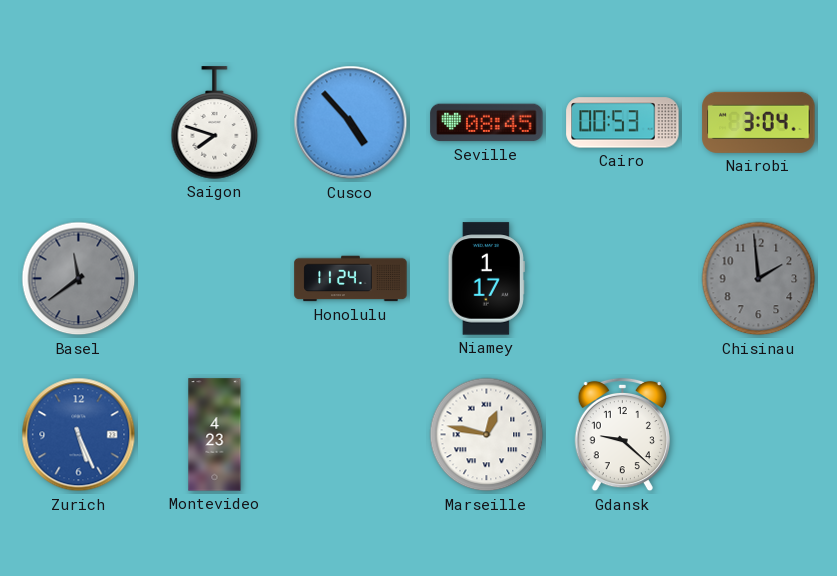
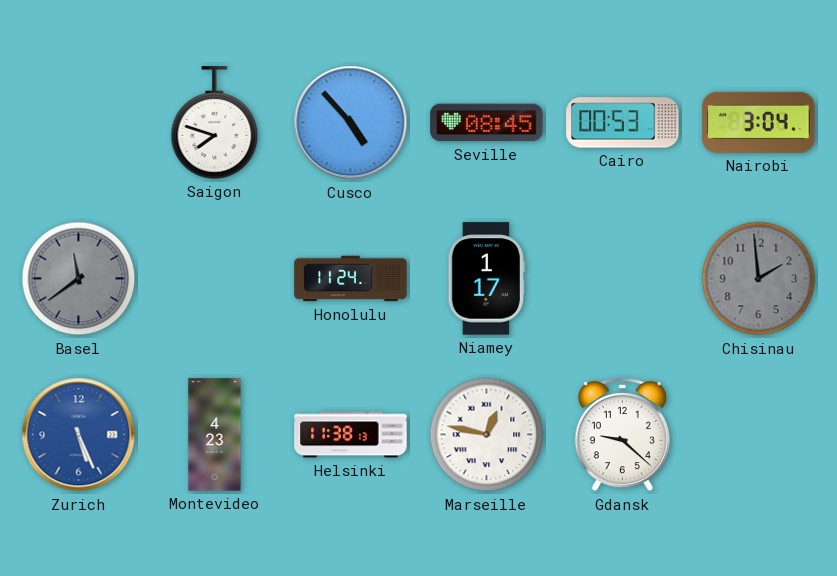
Helsinki: none -> 11:38
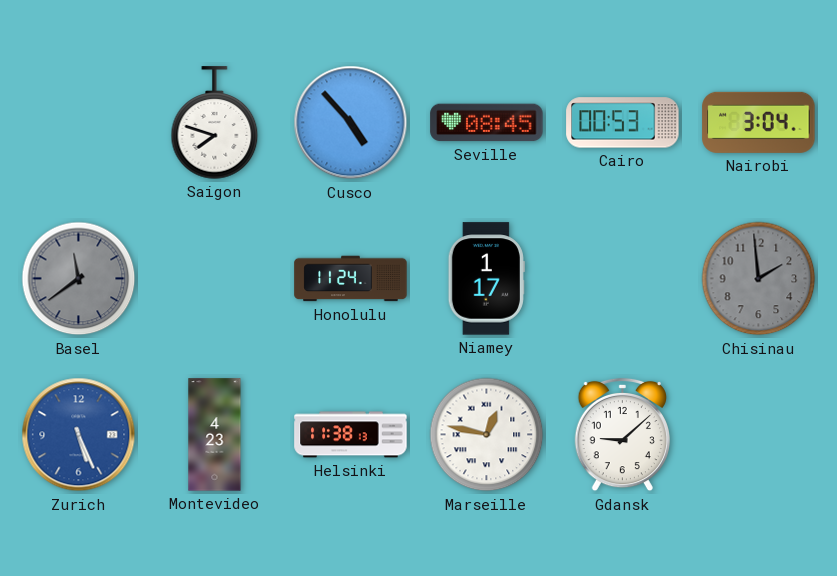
Gdansk: 9:22 -> 9:08
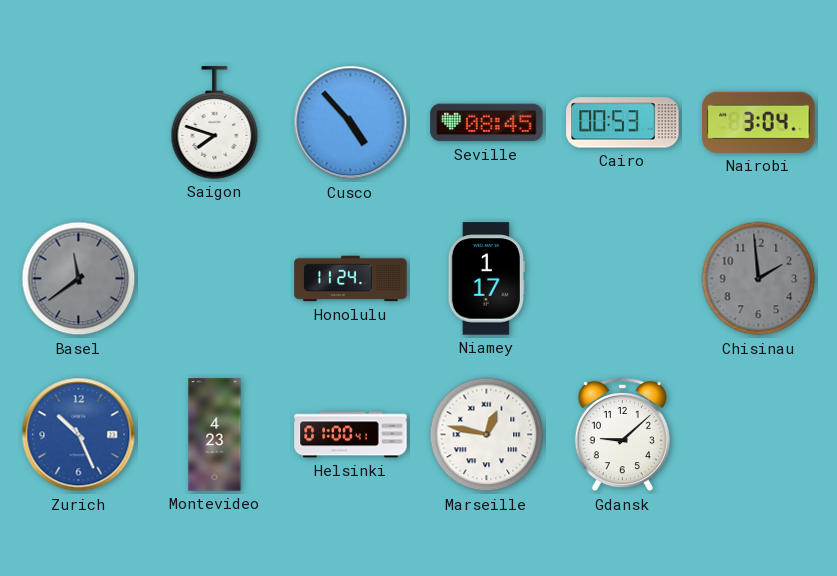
Zurich: 5:26 -> 10:26
Helsinki: 11:38 -> 01:00
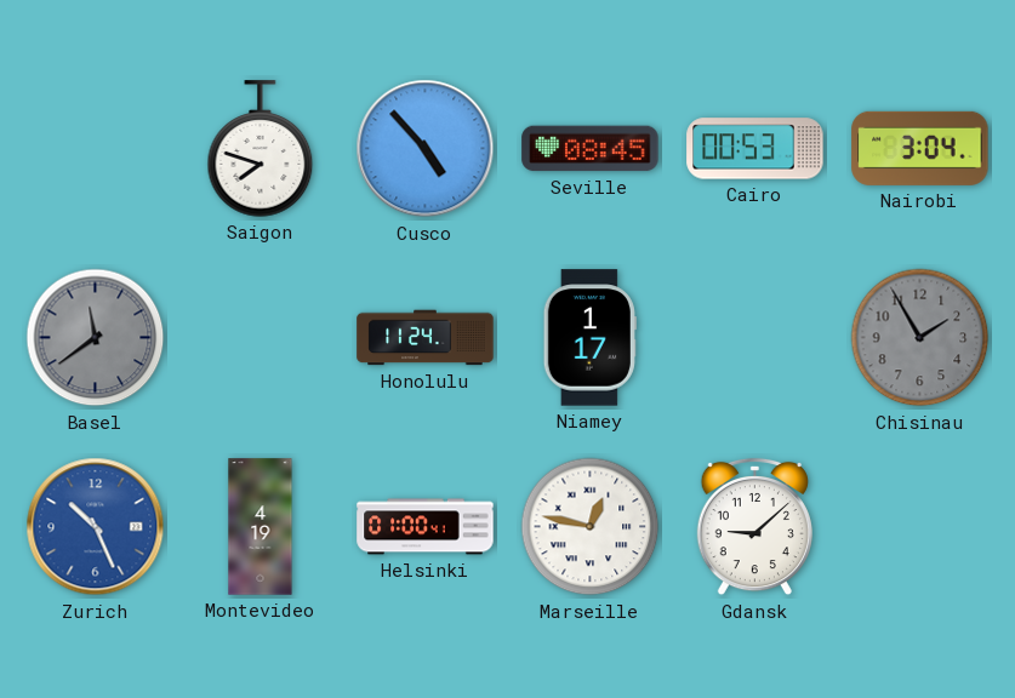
Chisinau: 1:59 -> 1:55
Montevideo: 4:23 -> 4:19
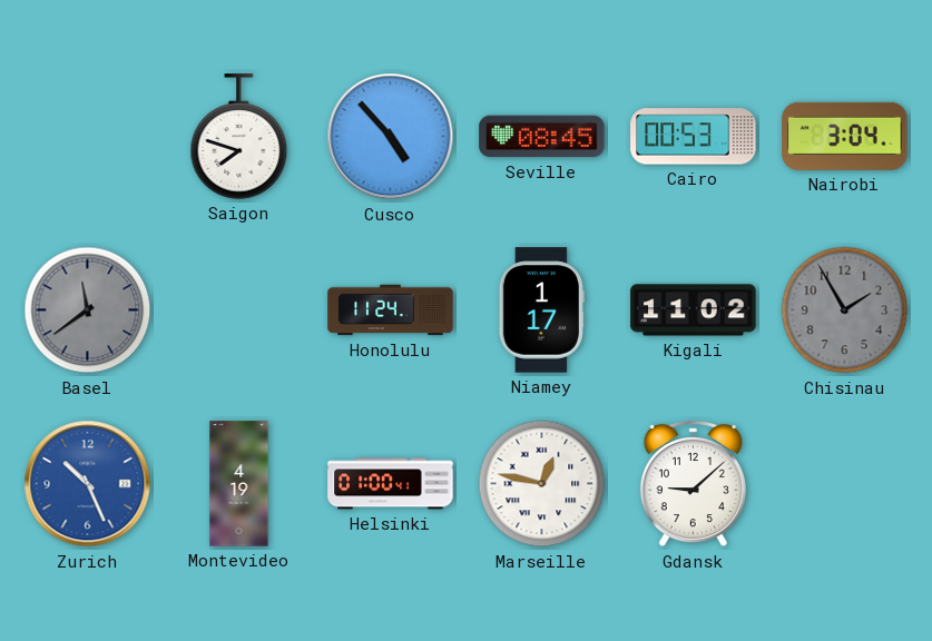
Kigali: none -> 11:02
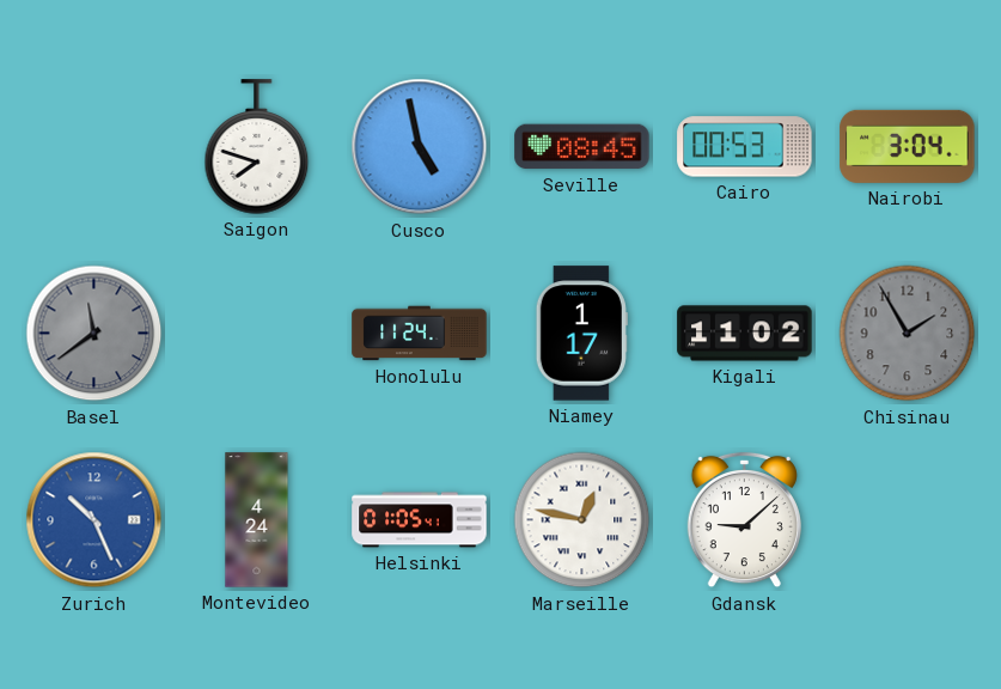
Cusco: 4:53 -> 4:58
Montevideo: 4:19 -> 4:24
Helsinki: 01:00 -> 01:05
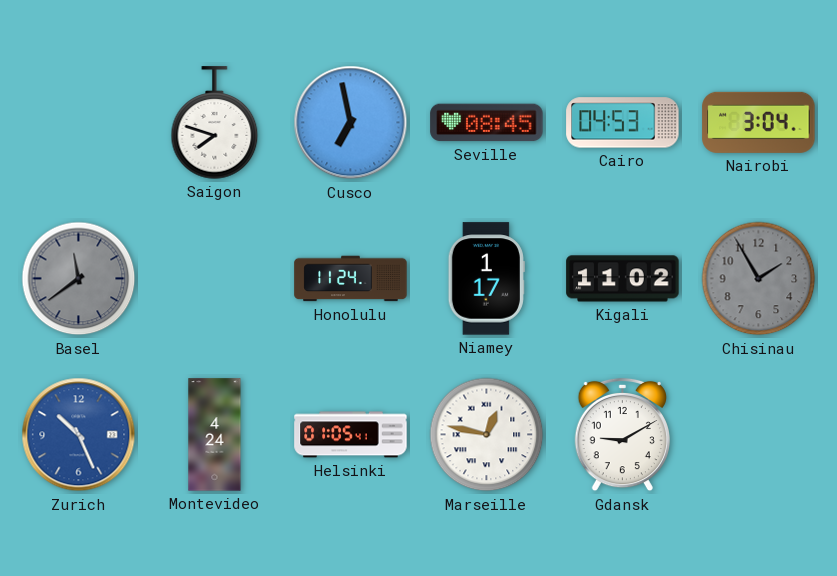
Cusco: 4:58 -> 6:58
Cairo: 00:53 -> 04:53
Gdansk: 9:08 -> 9:10
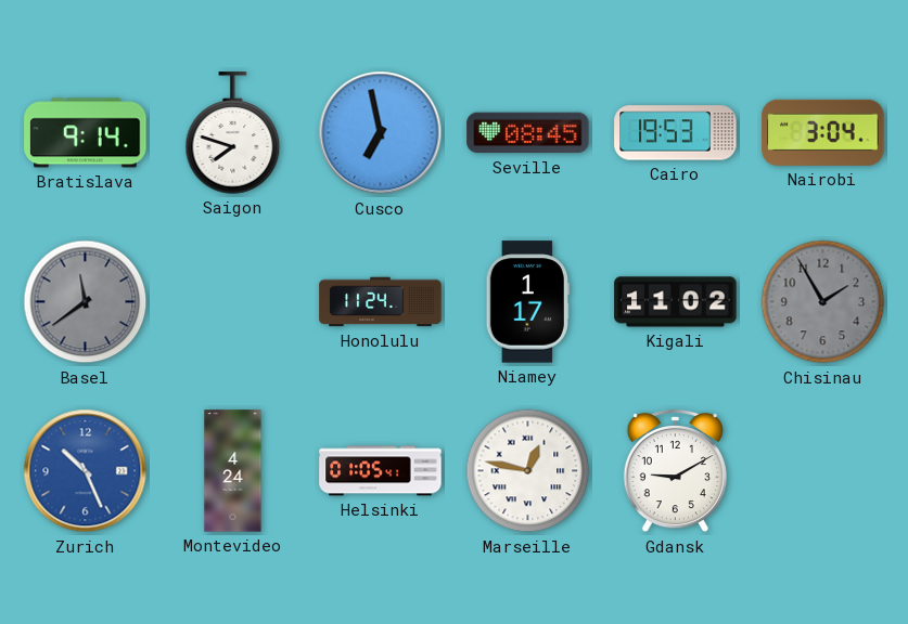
Bratislava: none -> 9:14
Cairo: 04:53 -> 19:53
